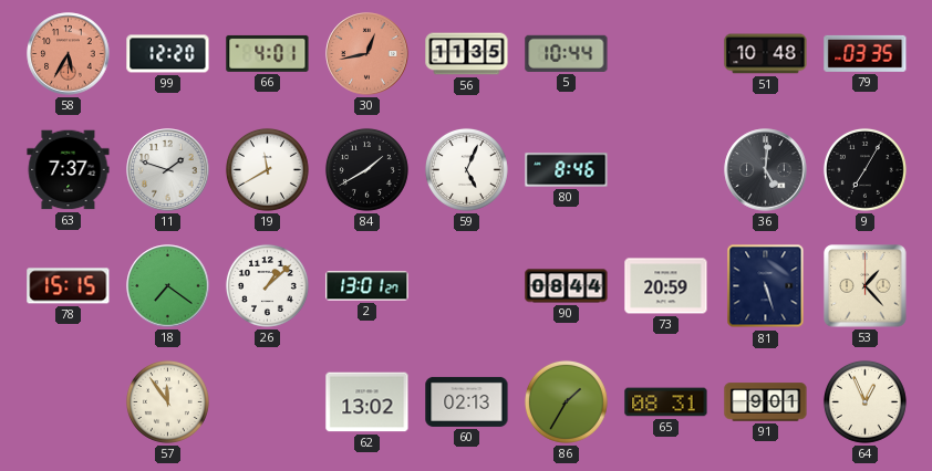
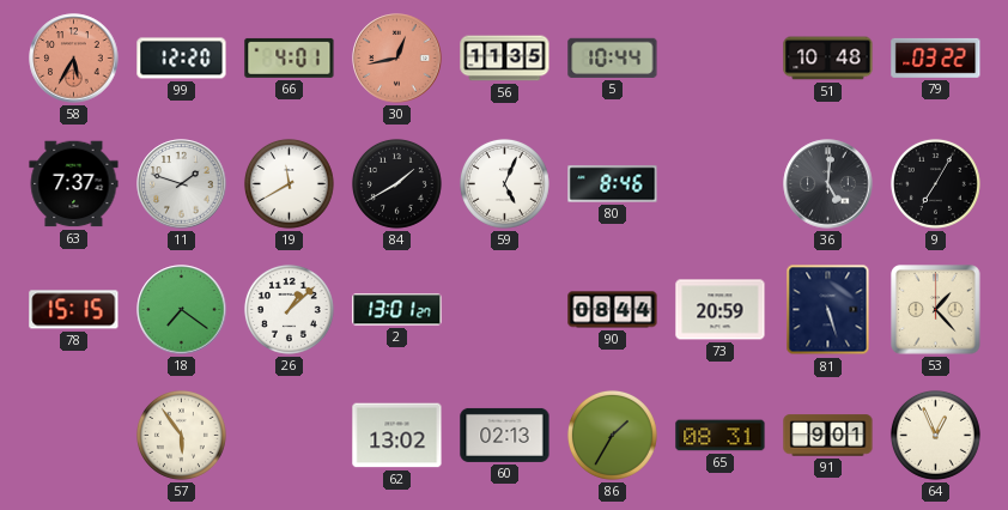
79: 03:35 -> 03:22
57: 11:54 -> 5:54
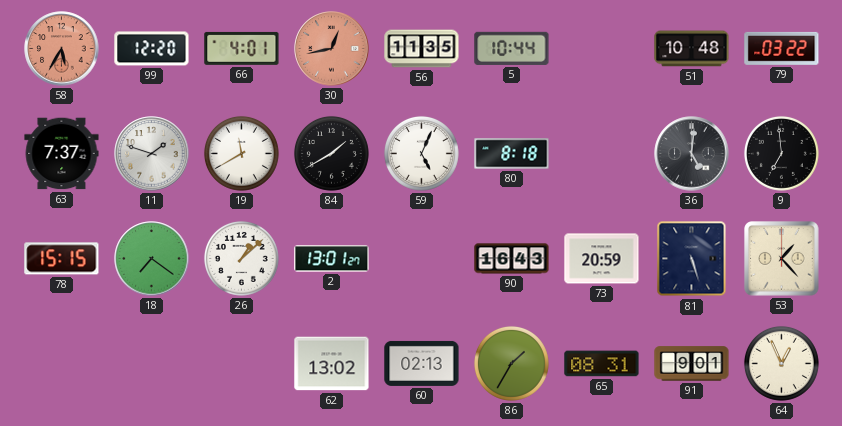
80: 8:46 -> 8:18
9: 7:05 -> 6:59
90: 08:44 -> 16:43
57: 5:54 -> none
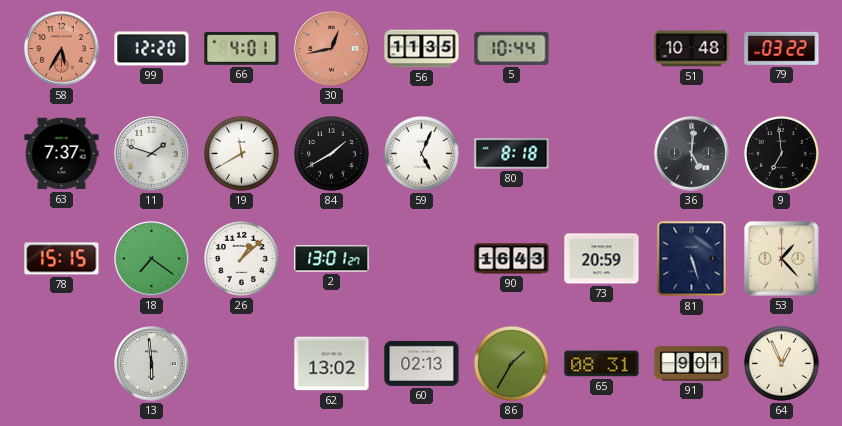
13: none -> 5:59
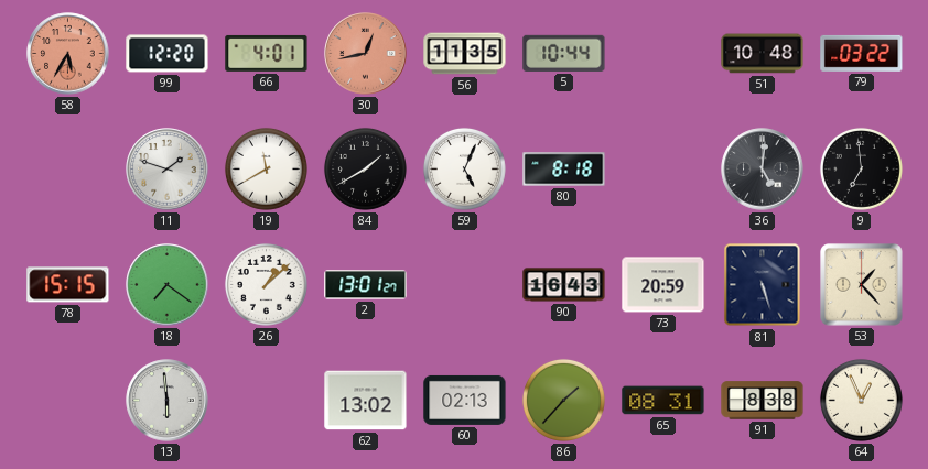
63: 7:37 -> none
86: 1:35 -> 1:37
91: 9:01 -> 8:38
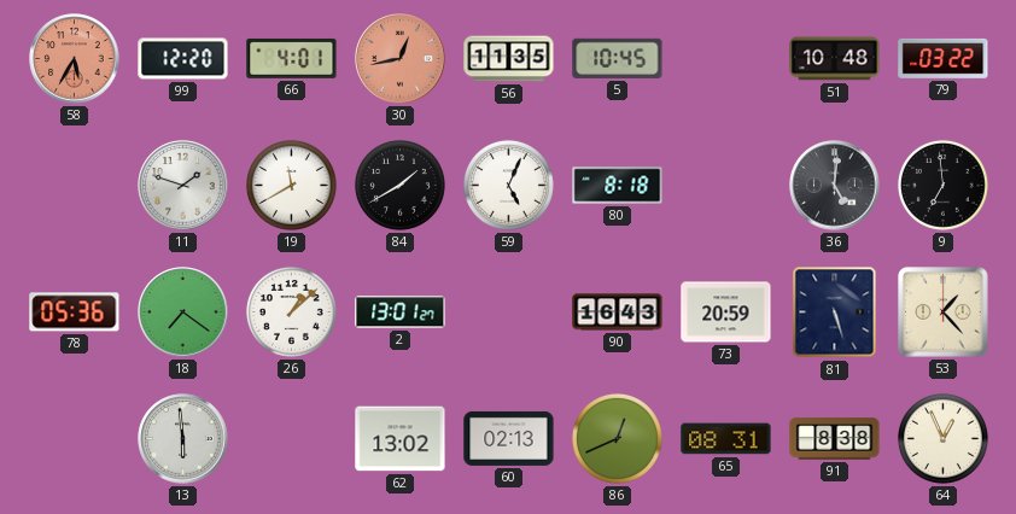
5: 10:44 -> 10:45
78: 15:15 -> 05:36
86: 1:37 -> 12:41
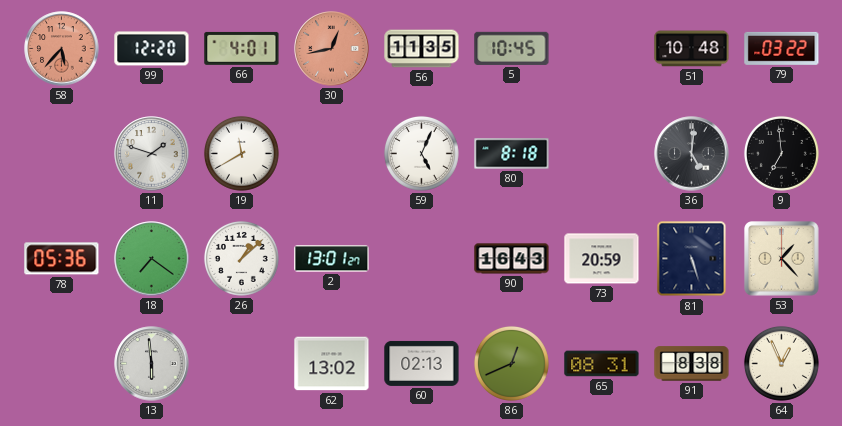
58: 5:35 -> 5:37
84: 1:40 -> none
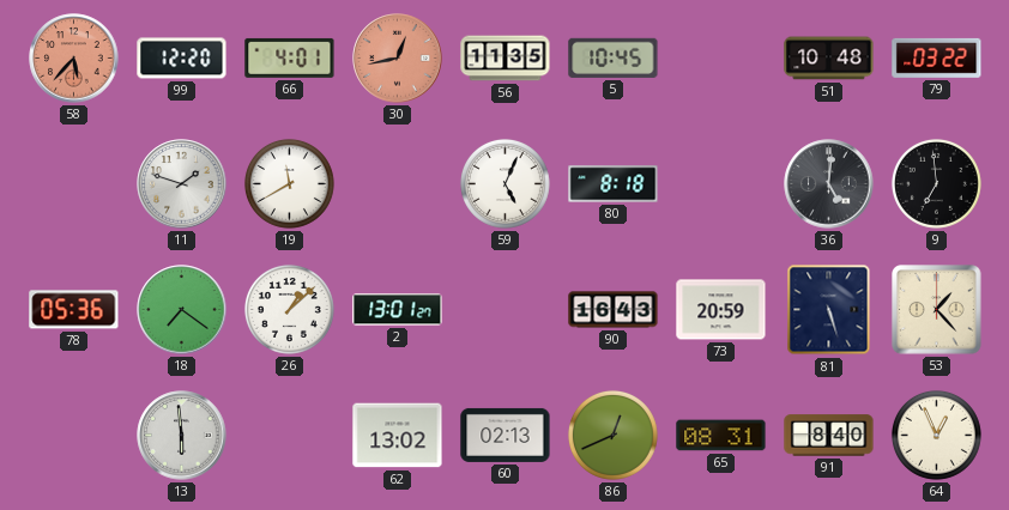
91: 8:38 -> 8:40
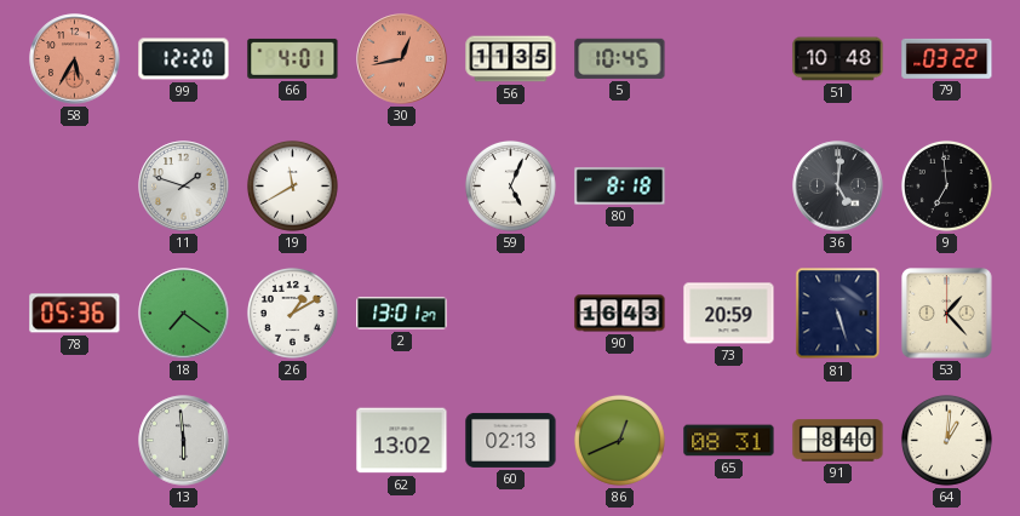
58: 5:37 -> 5:35
26: 1:08 -> 1:10
64: 12:56 -> 1:01
